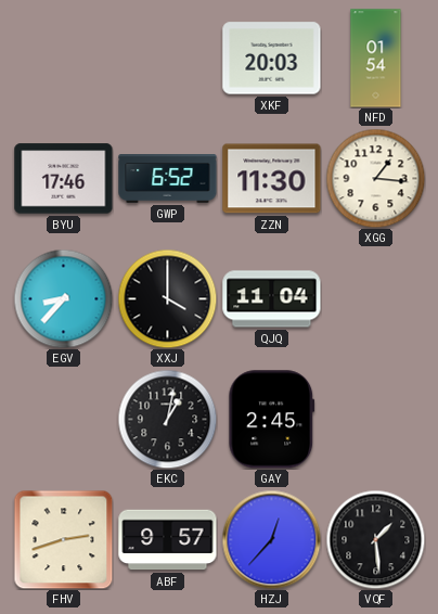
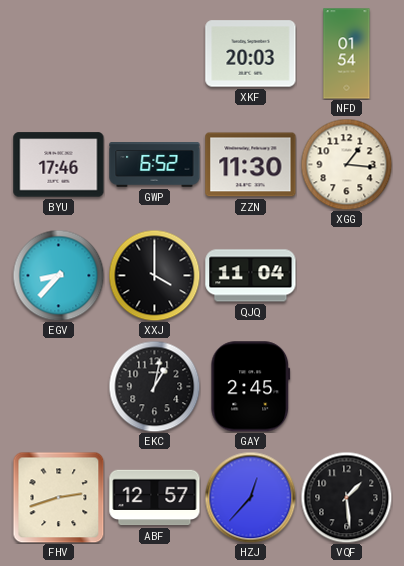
ABF: 9:57 -> 12:57
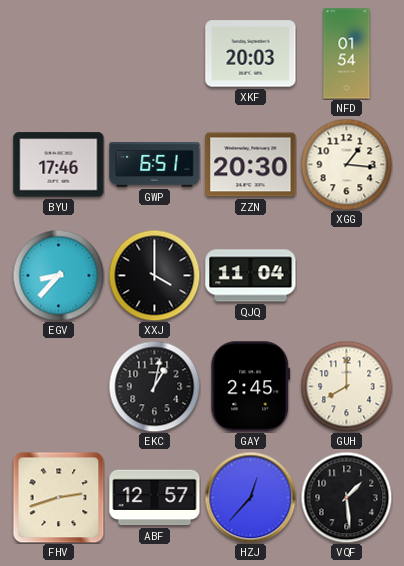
GWP: 6:52 -> 6:51
ZZN: 11:30 -> 20:30
GUH: none -> 8:00
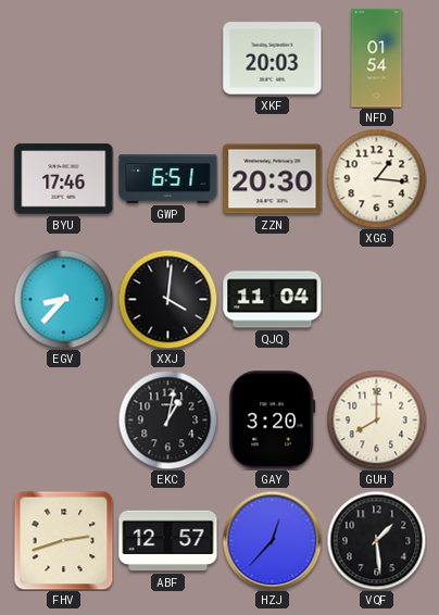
XXJ: 4:00 -> 4:01
GAY: 2:45 -> 3:20
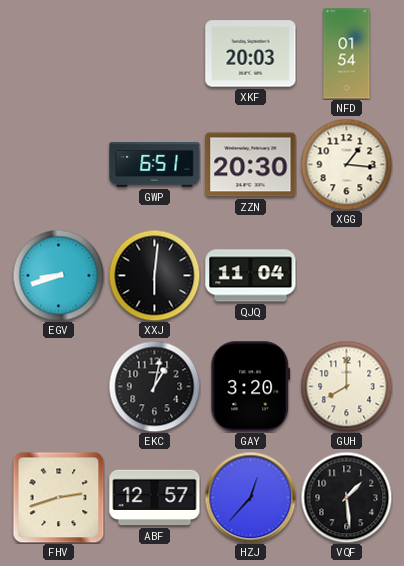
BYU: 17:46 -> none
EGV: 8:37 -> 8:42
XXJ: 4:01 -> 6:01
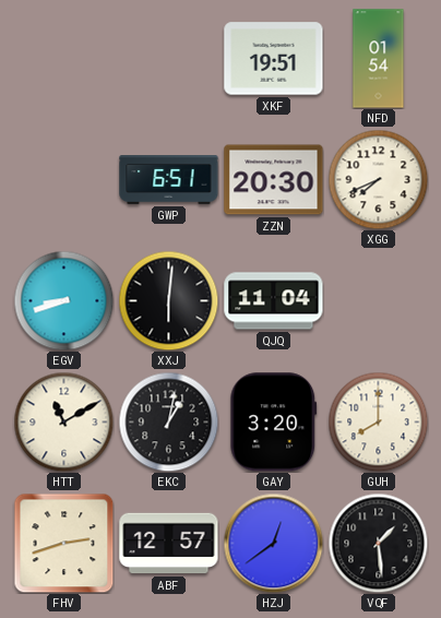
XKF: 20:03 -> 19:51
XGG: 1:16 -> 7:41
HTT: none -> 11:10
HZJ: 12:37 -> 12:39
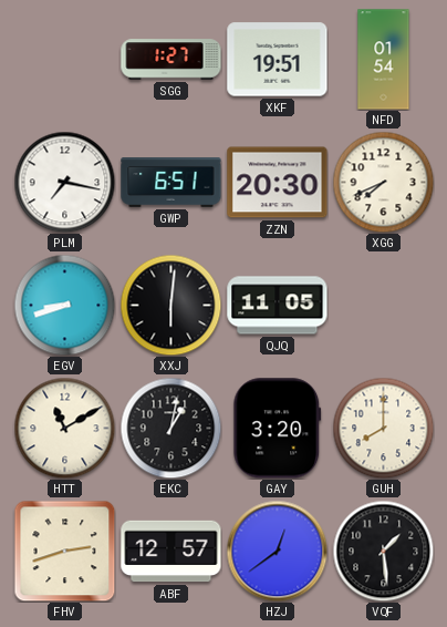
SGG: none -> 1:27
PLM: none -> 7:17
QJQ: 11:04 -> 11:05
